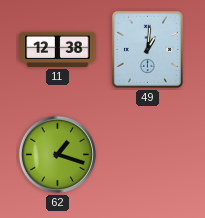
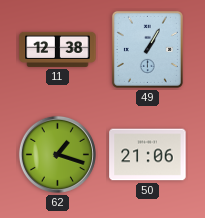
49: 1:01 -> 1:05
50: none -> 21:06
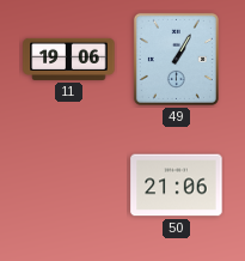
11: 12:38 -> 19:06
62: 1:18 -> none
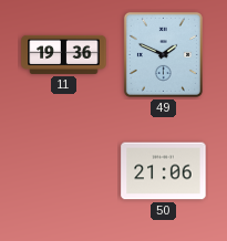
11: 19:06 -> 19:36
49: 1:05 -> 1:49
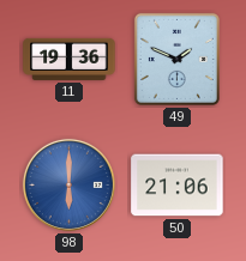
98: none -> 6:00
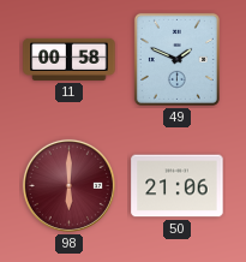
11: 19:36 -> 00:58
98 dial: blue -> burgundy
